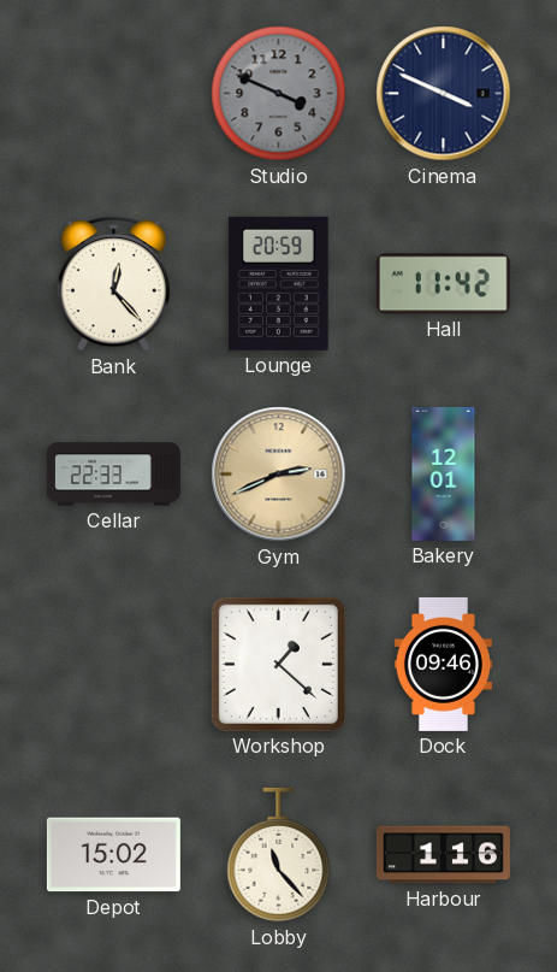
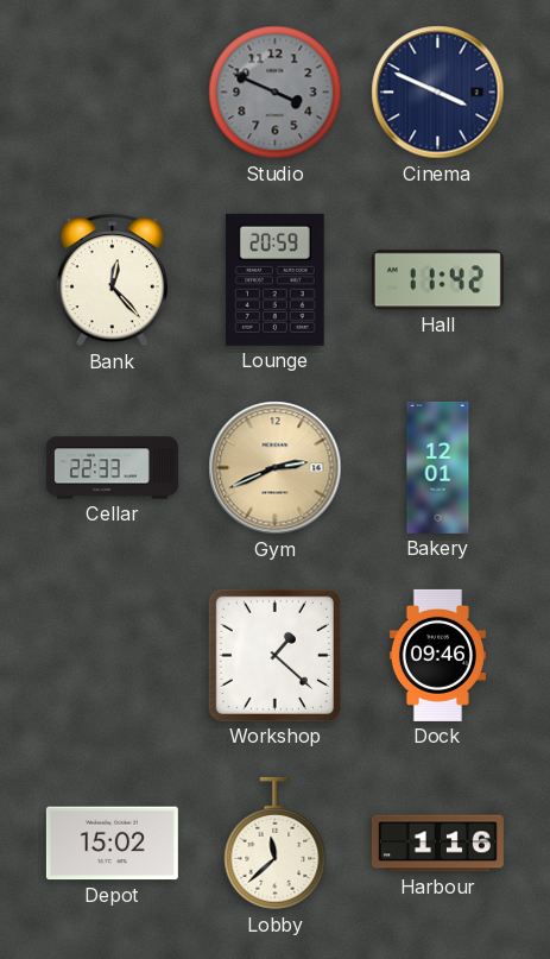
Lobby: 11:23 -> 11:38
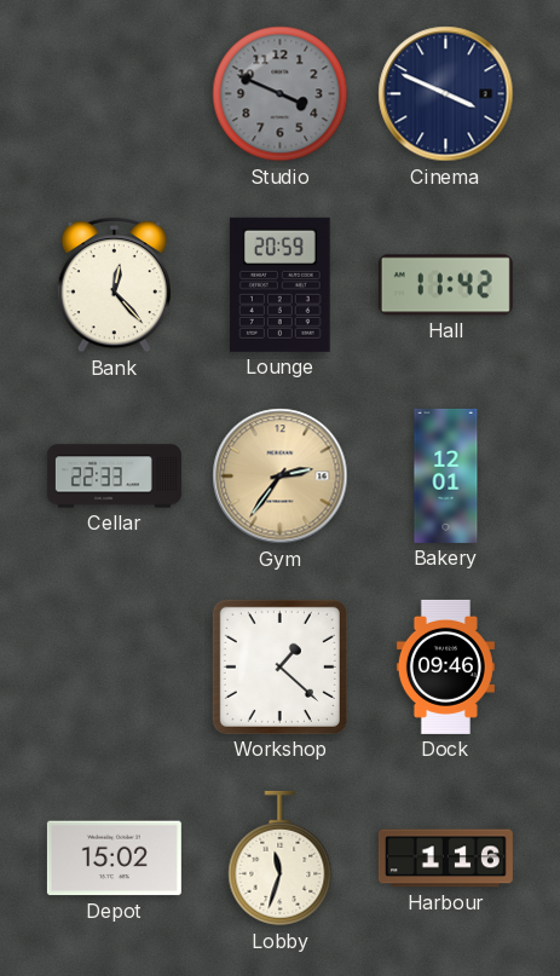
Gym: 2:41 -> 2:36
Lobby: 11:38 -> 11:33
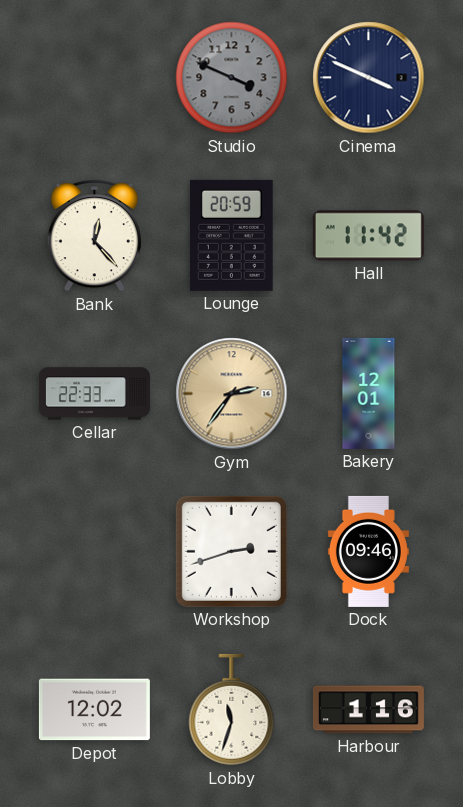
Workshop: 1:22 -> 2:42
Depot: 15:02 -> 12:02
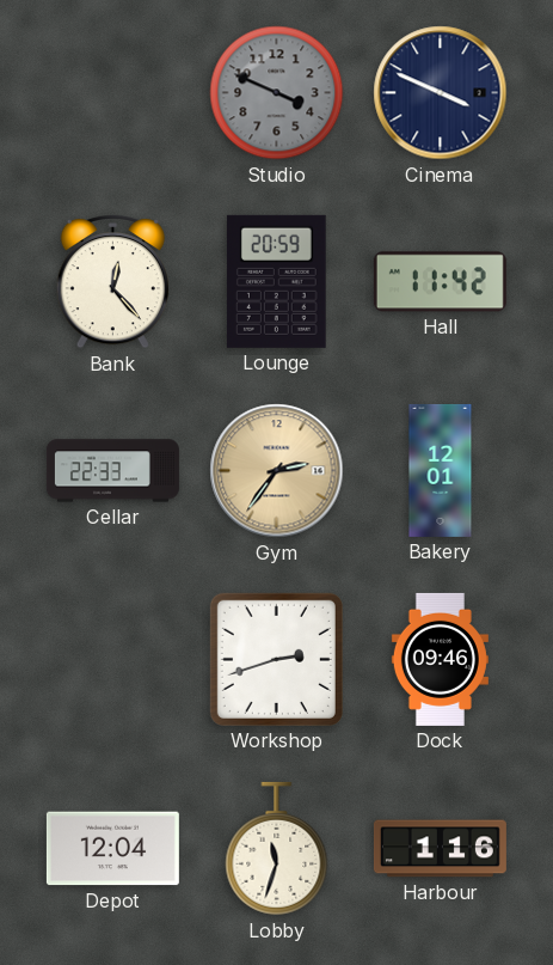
Depot: 12:02 -> 12:04
